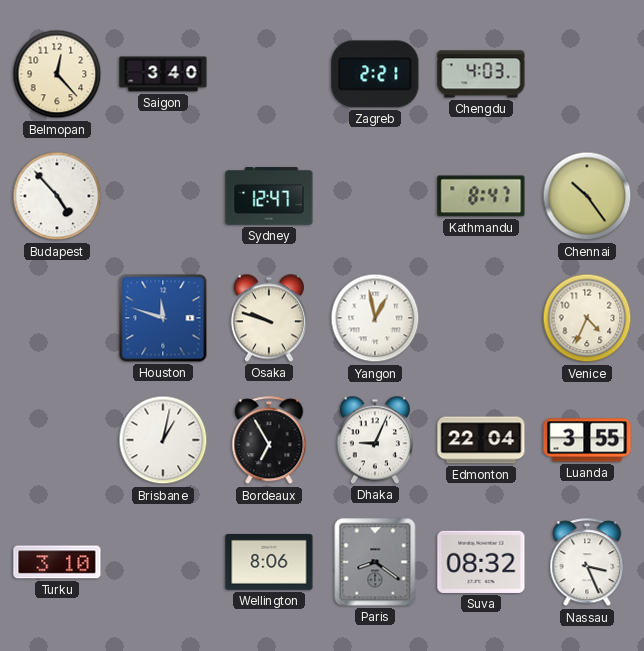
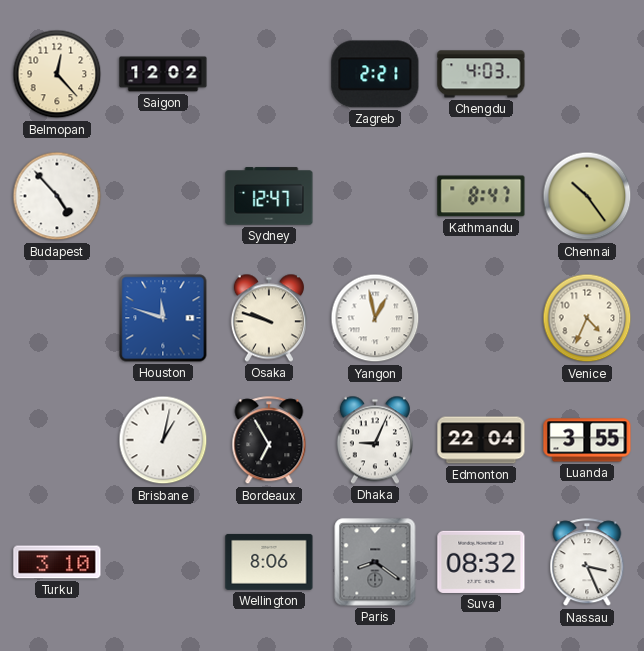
Saigon: 3:40 -> 12:02
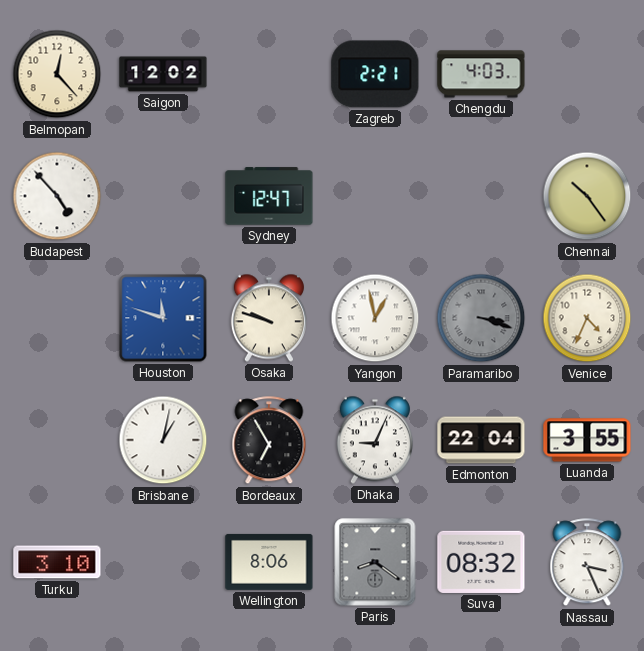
Kathmandu: 8:47 -> none
Paramaribo: none -> 3:18
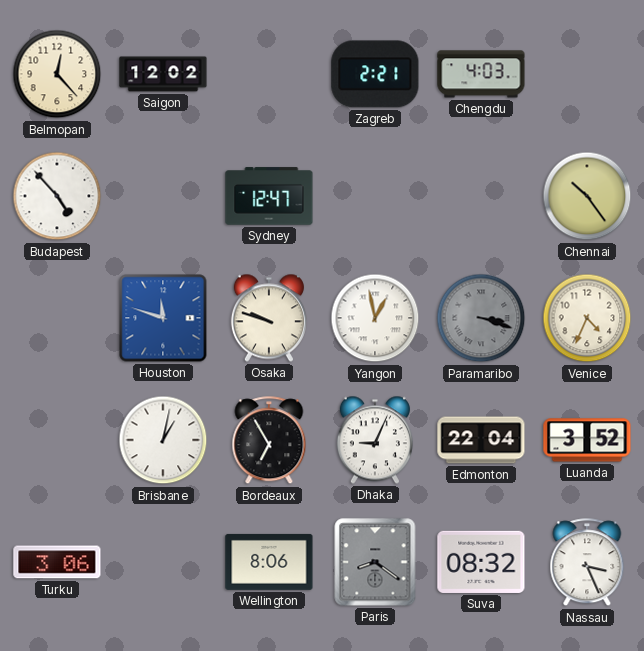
Luanda: 3:55 -> 3:52
Turku: 3:10 -> 3:06
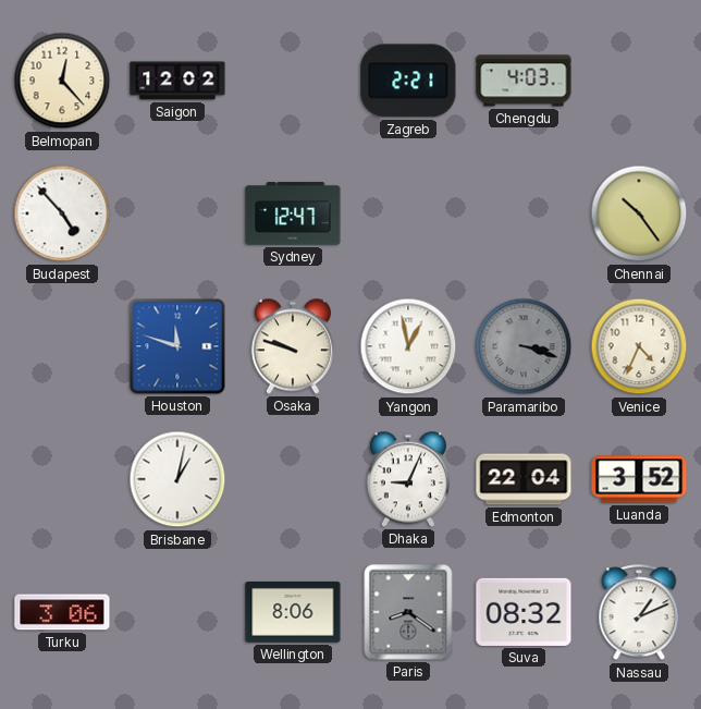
Bordeaux: 6:55 -> none
Nassau: 3:26 -> 1:11
